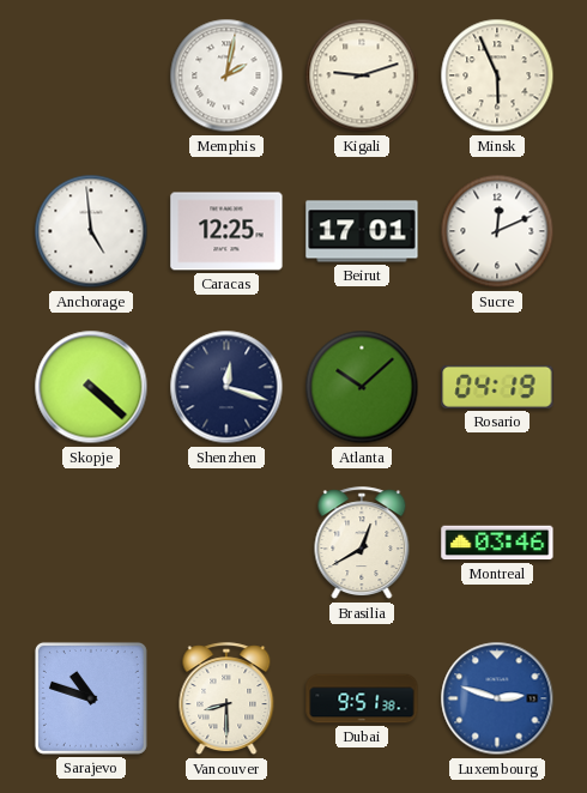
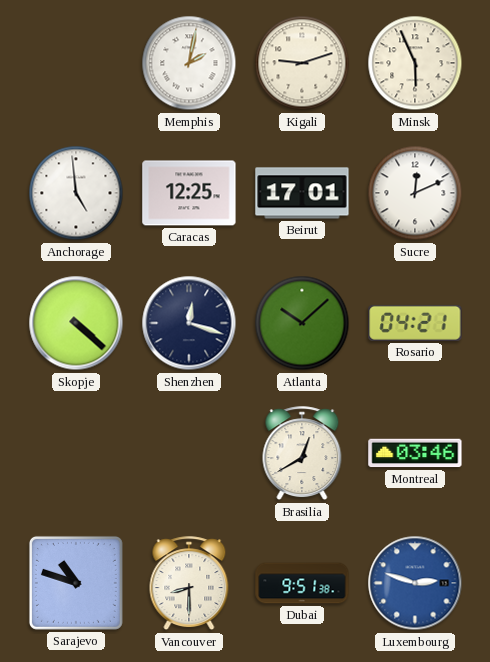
Rosario: 04:19 -> 04:21
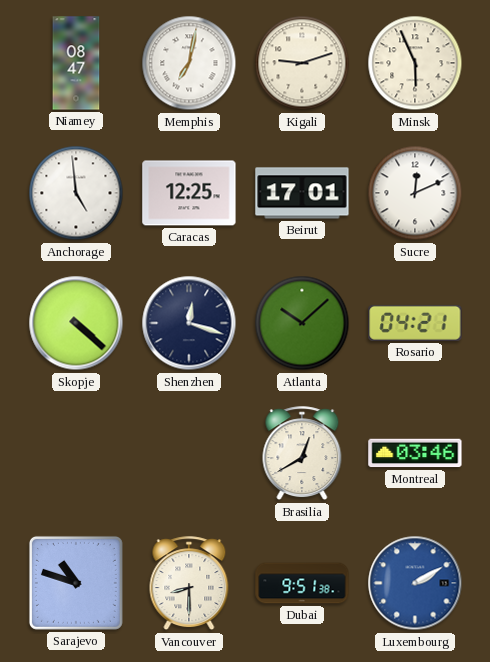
Niamey: none -> 08:47
Memphis: 2:02 -> 7:02
Luxembourg: 2:48 -> 2:10
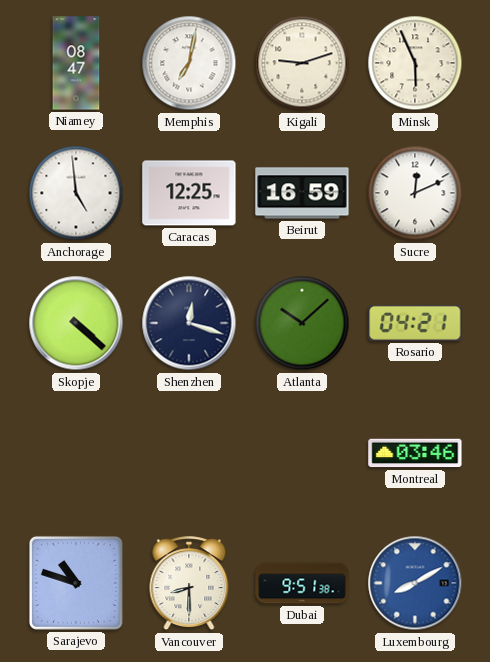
Beirut: 17:01 -> 16:59
Brasilia: 12:40 -> none
Luxembourg: 2:10 -> 8:10
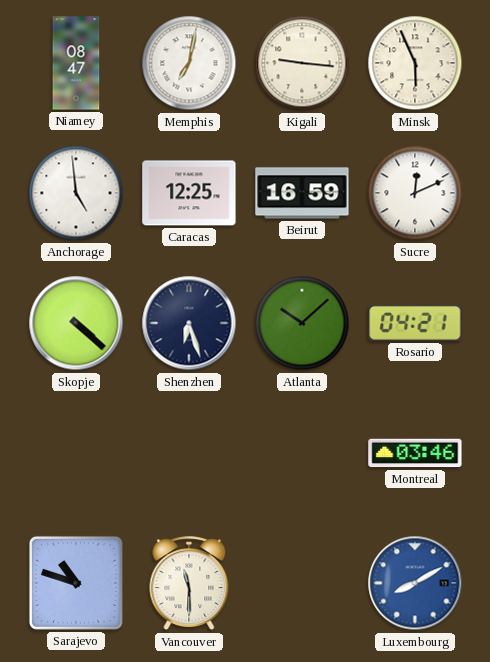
Kigali: 9:12 -> 9:16
Shenzhen: 12:18 -> 6:27
Vancouver: 8:30 -> 11:30
Dubai: 9:51 -> none
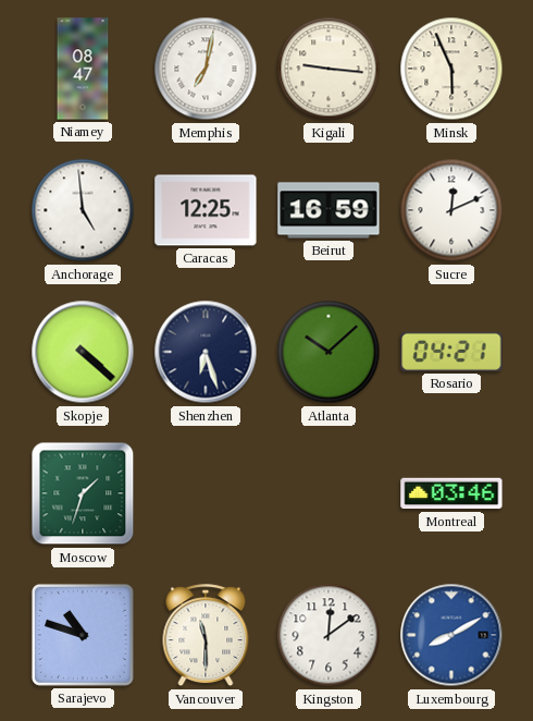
Moscow: none -> 1:33
Kingston: none -> 12:09
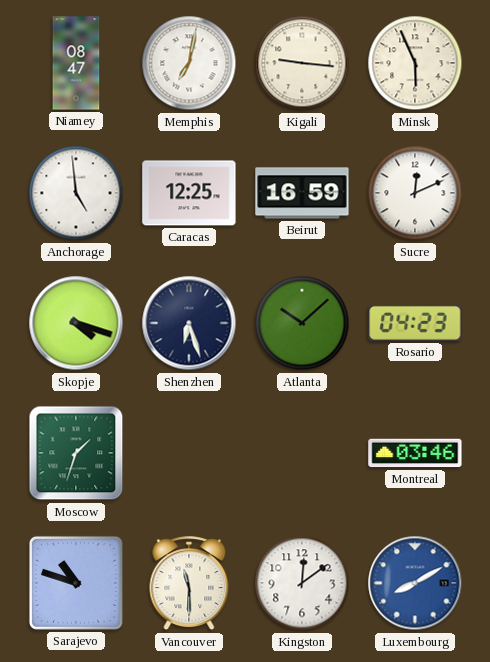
Skopje: 4:22 -> 4:18
Rosario: 04:21 -> 04:23
